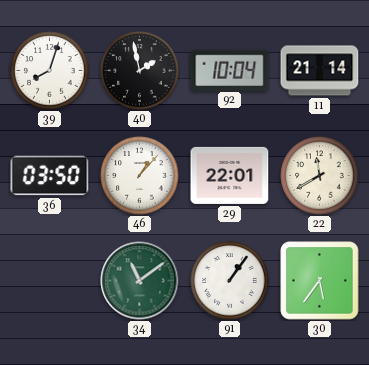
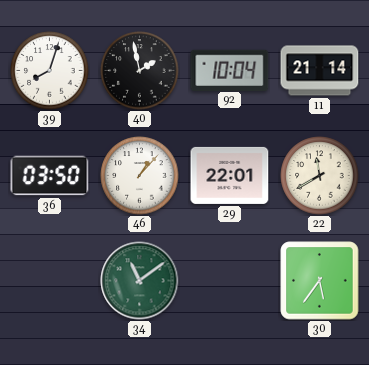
91: 1:06 -> none
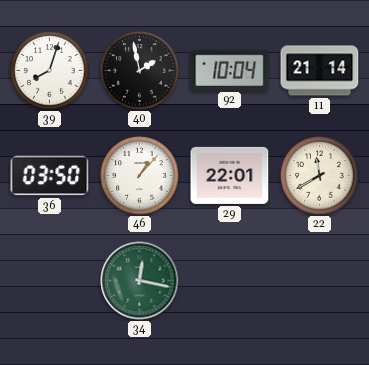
34: 11:09 -> 12:17
30: 5:36 -> none
